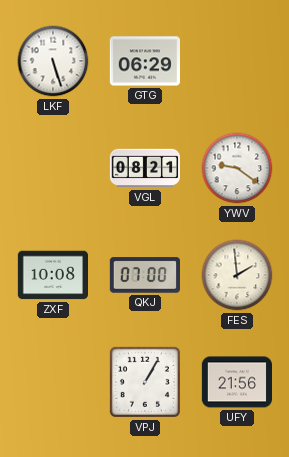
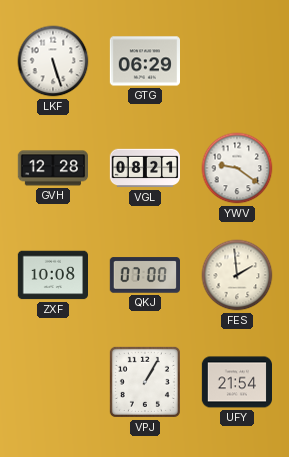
GVH: none -> 12:28
UFY: 21:56 -> 21:54
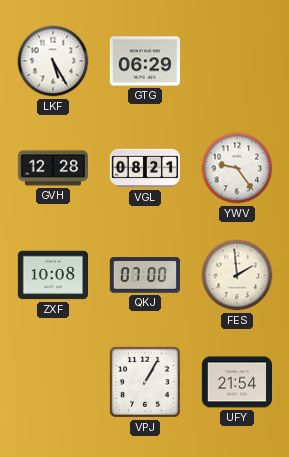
LKF: 5:27 -> 5:25
YWV: 9:21 -> 9:24
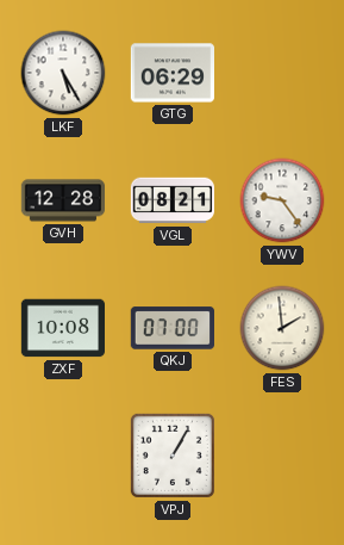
UFY: 21:54 -> none
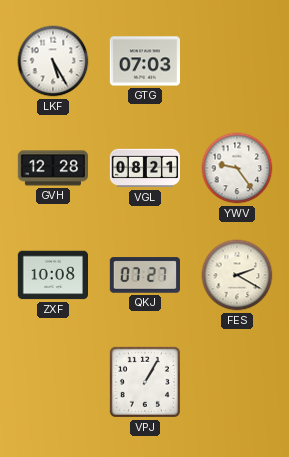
GTG: 06:29 -> 07:03
QKJ: 07:00 -> 07:27
FES: 1:59 -> 2:20
